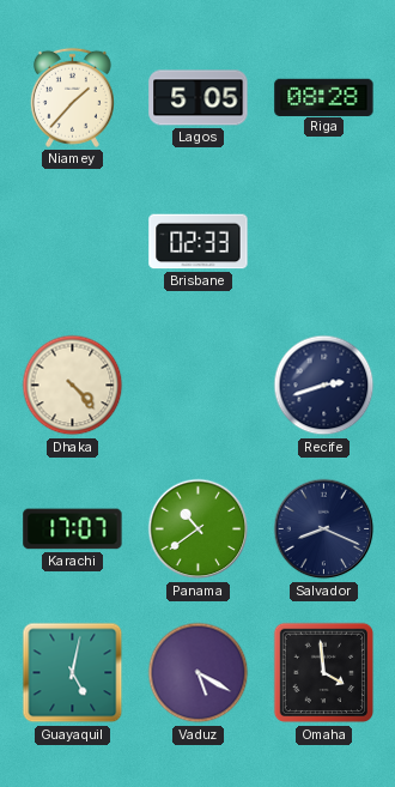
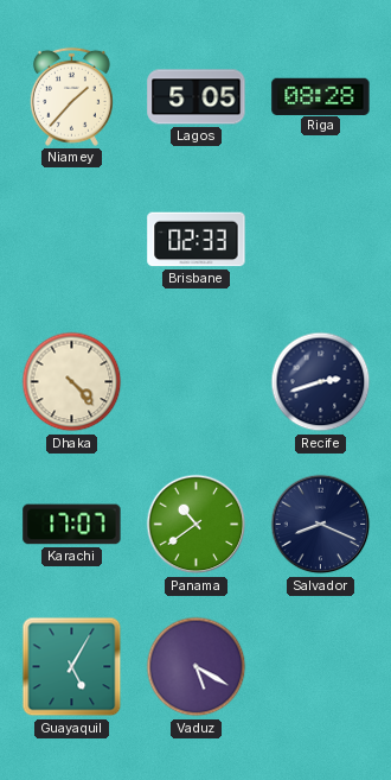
Guayaquil: 5:02 -> 5:05
Omaha: 3:59 -> none
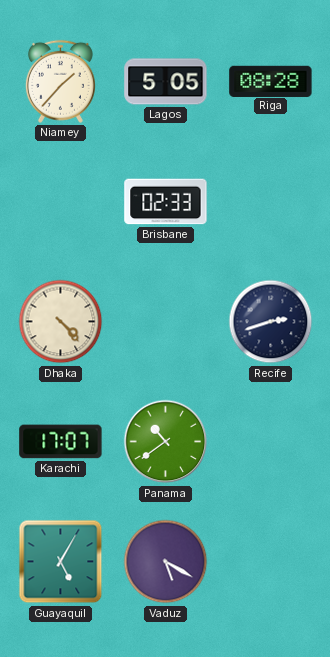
Salvador: 8:19 -> none
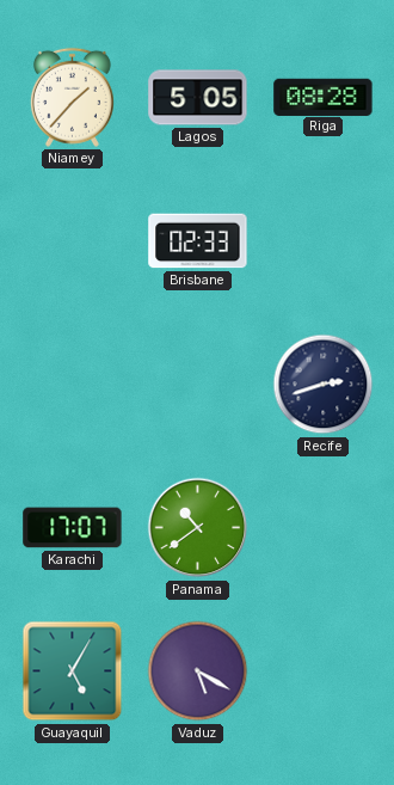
Dhaka: 4:23 -> none
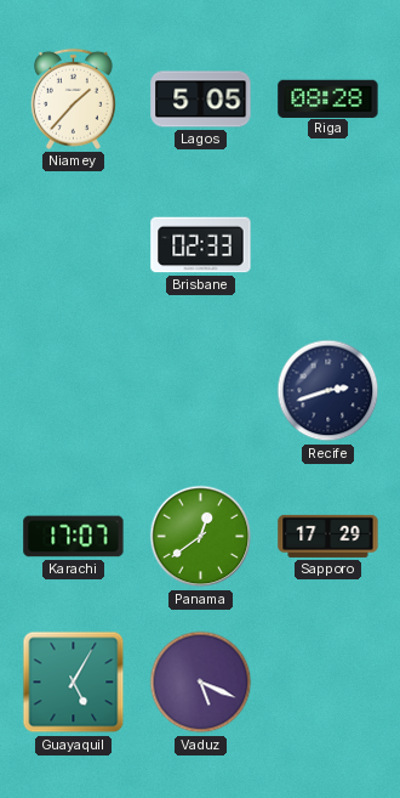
Panama: 10:39 -> 12:39
Sapporo: none -> 17:29
Vaduz: 5:20 -> 5:19
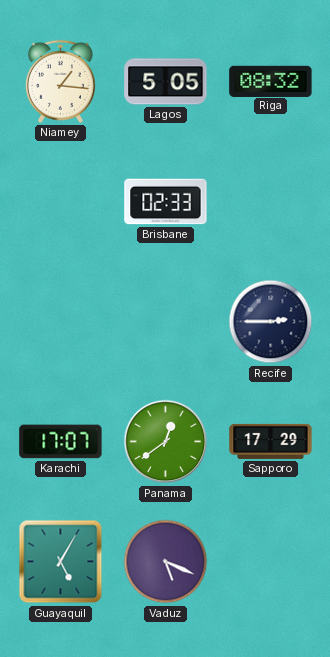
Niamey: 1:37 -> 1:16
Riga: 08:28 -> 08:32
Recife: 2:42 -> 2:45
